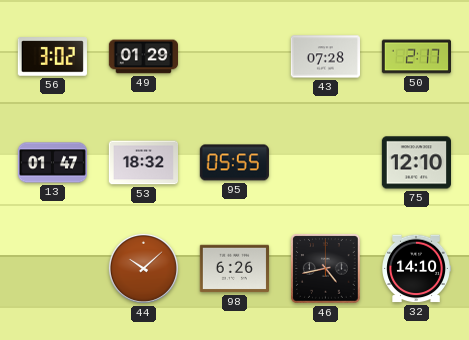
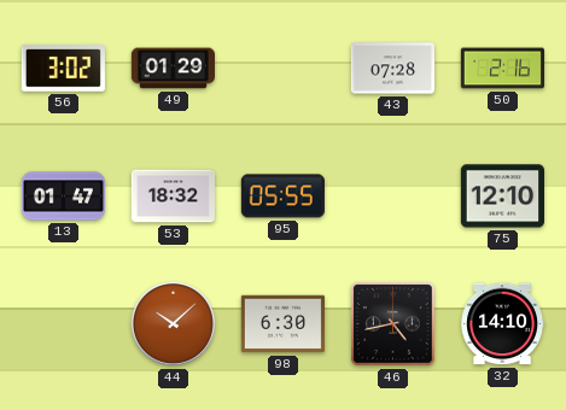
50: 2:17 -> 2:16
98: 6:26 -> 6:30
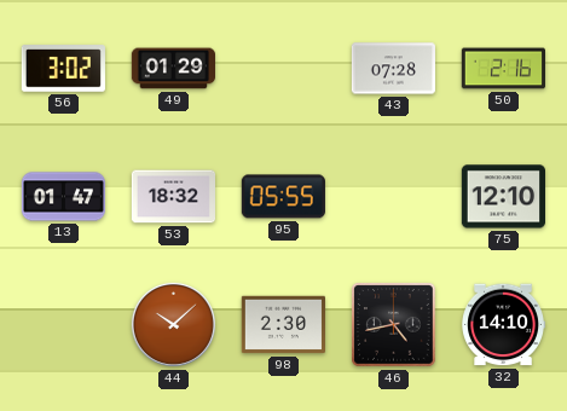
98: 6:30 -> 2:30
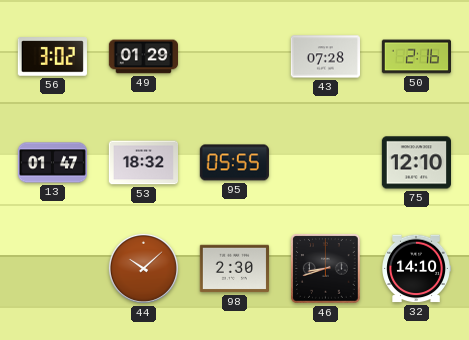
46: 4:43 -> 8:42
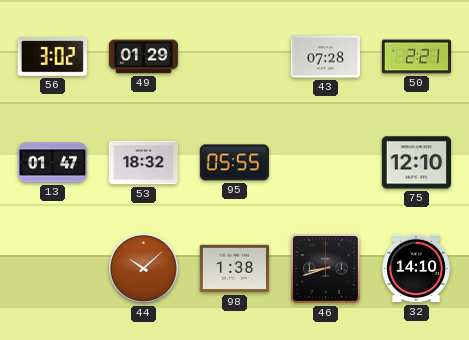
50: 2:16 -> 2:21
98: 2:30 -> 1:38
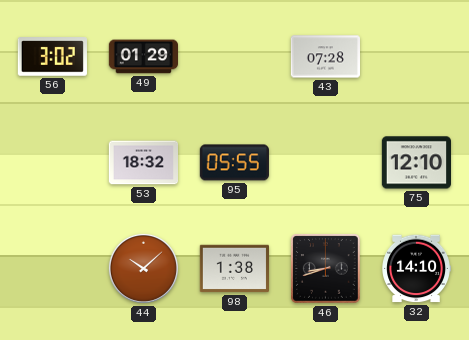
50: 2:21 -> none
13: 01:47 -> none
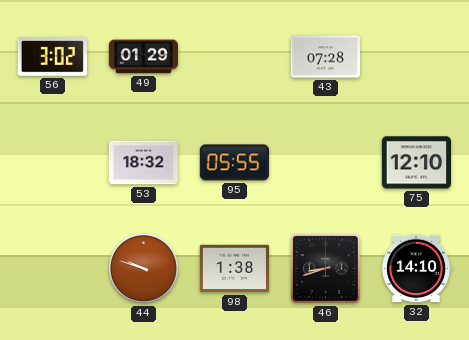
44: 10:08 -> 9:48
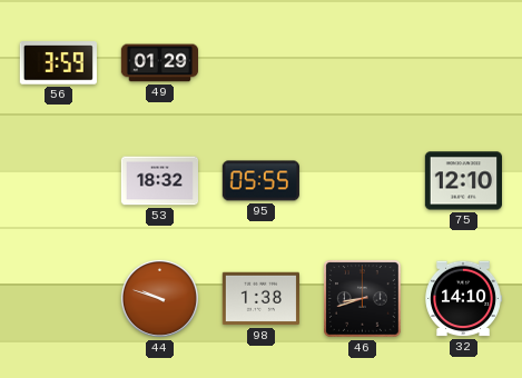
56: 3:02 -> 3:59
43: 07:28 -> none
